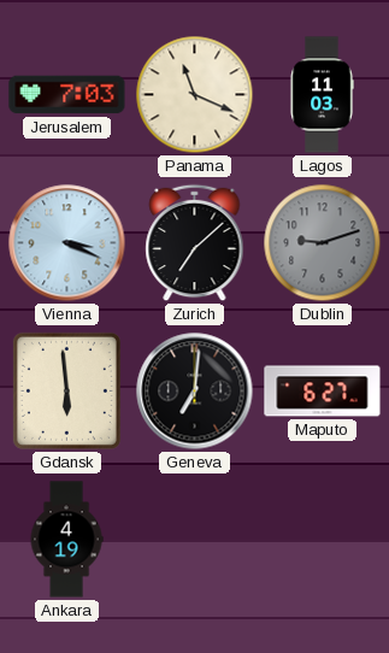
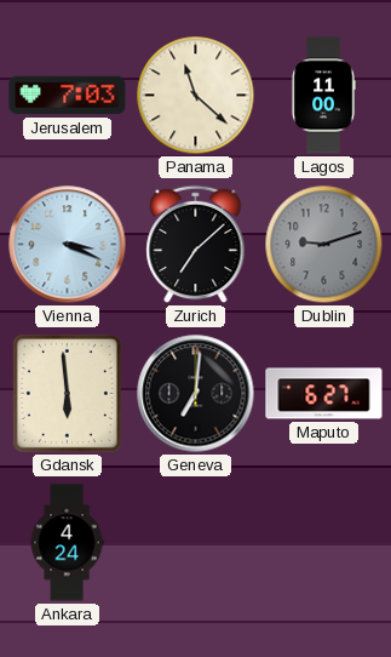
Panama: 11:19 -> 11:22
Lagos: 11:03 -> 11:00
Ankara: 4:19 -> 4:24
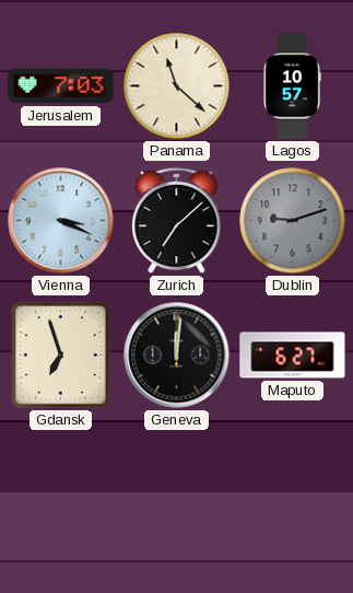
Lagos: 11:00 -> 10:57
Gdansk: 5:59 -> 6:57
Geneva: 7:01 -> 12:01
Ankara: 4:24 -> none
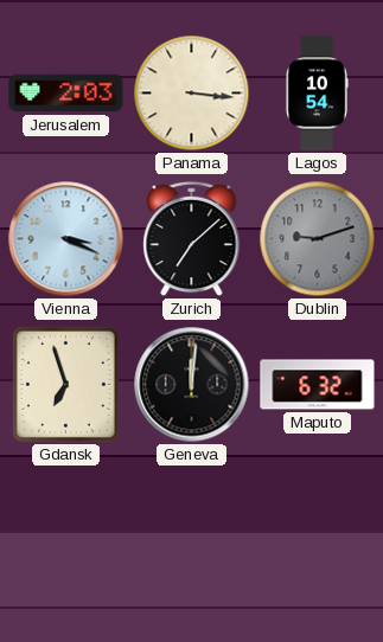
Jerusalem: 7:03 -> 2:03
Panama: 11:22 -> 3:16
Lagos: 10:57 -> 10:54
Maputo: 6:27 -> 6:32
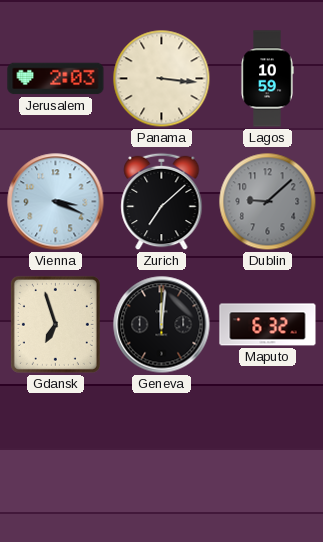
Lagos: 10:54 -> 10:59
Dublin: 9:12 -> 9:08
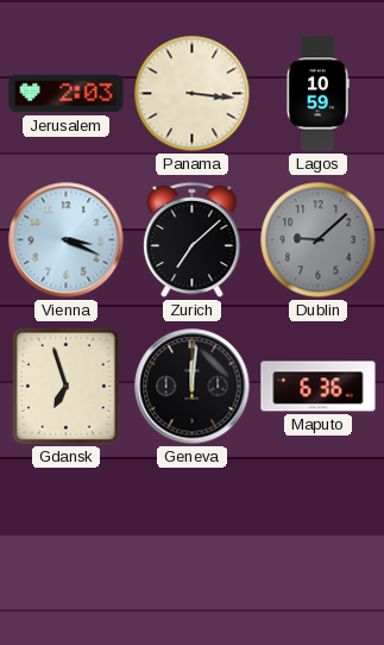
Maputo: 6:32 -> 6:36
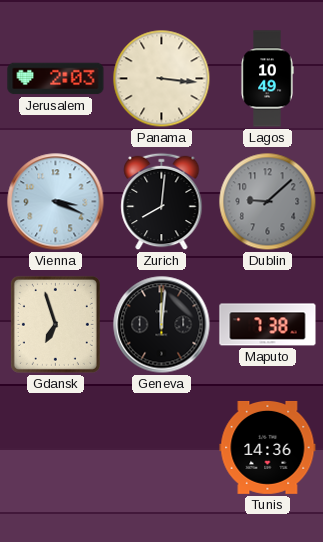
Lagos: 10:59 -> 10:49
Zurich: 7:08 -> 8:01
Maputo: 6:36 -> 7:38
Tunis: none -> 14:36
